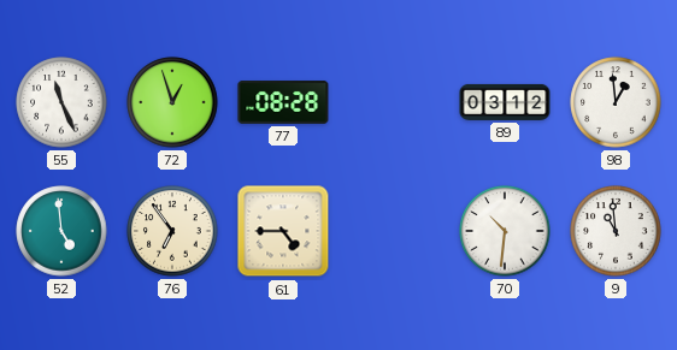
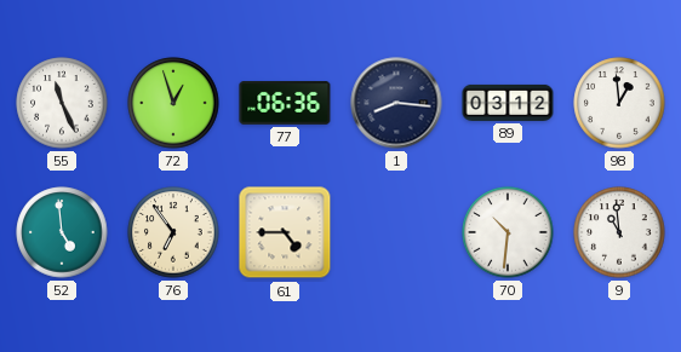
77: 08:28 -> 06:36
1: none -> 8:16
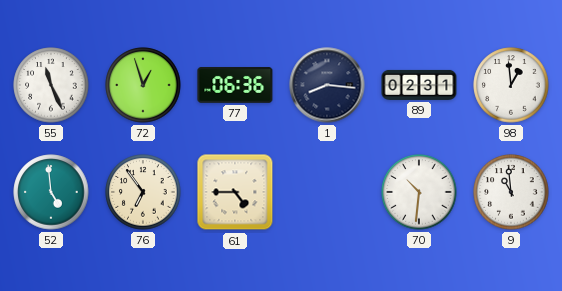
89: 03:12 -> 02:31
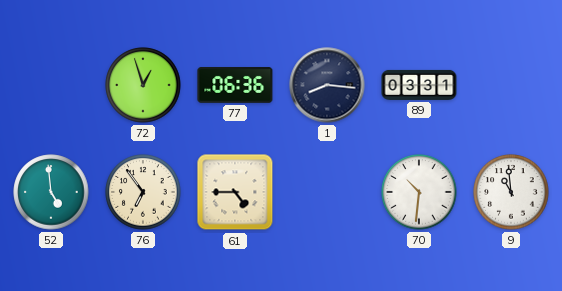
55: 11:26 -> none
89: 02:31 -> 03:31
98: 12:59 -> none
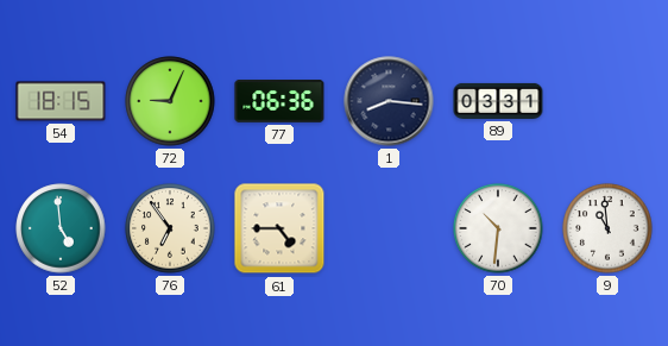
54: none -> 18:15
72: 12:57 -> 9:04
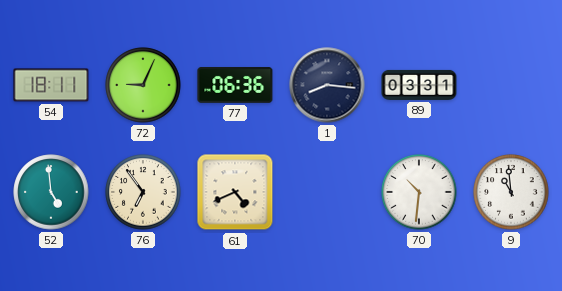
54: 18:15 -> 18:11
61: 4:45 -> 4:41
